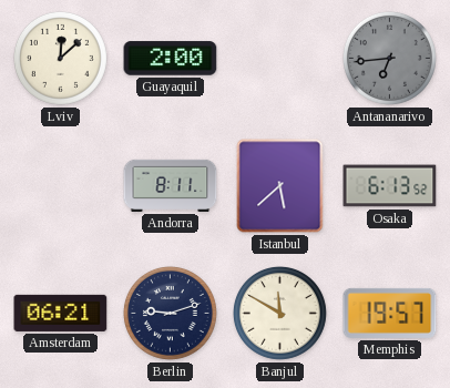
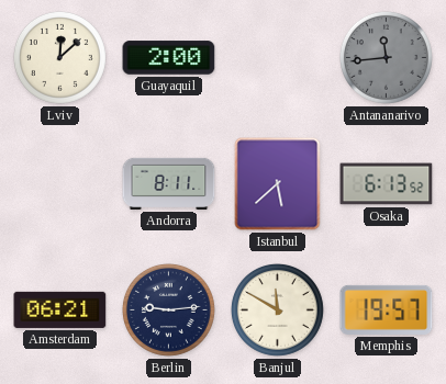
Antananarivo: 6:44 -> 11:44
Berlin: 9:12 -> 9:14
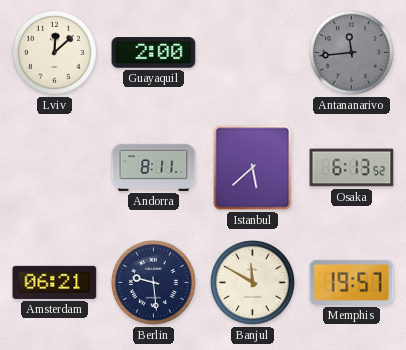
Berlin: 9:14 -> 9:29
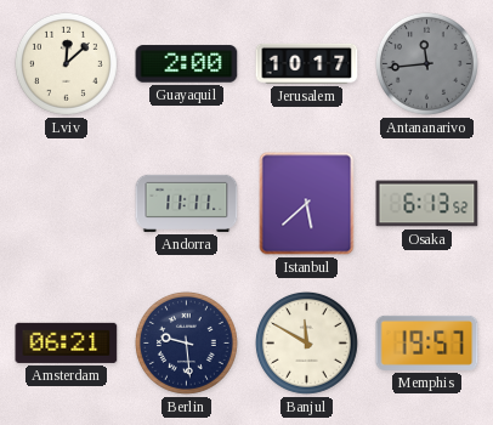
Jerusalem: none -> 10:17
Andorra: 8:11 -> 11:11
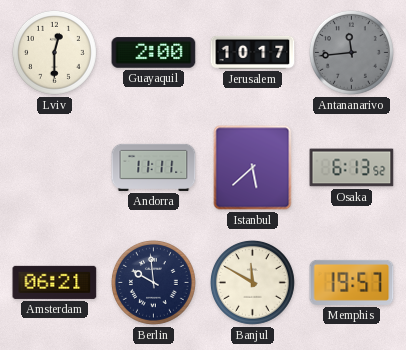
Lviv: 12:08 -> 12:30
Berlin: 9:29 -> 9:59
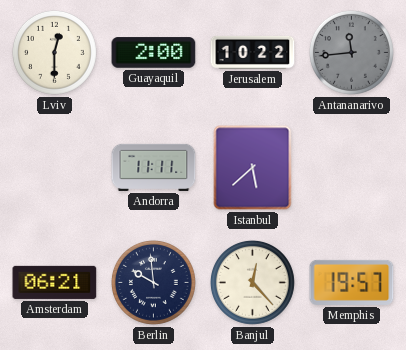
Jerusalem: 10:17 -> 10:22
Osaka: 6:13 -> none
Banjul: 11:50 -> 12:23
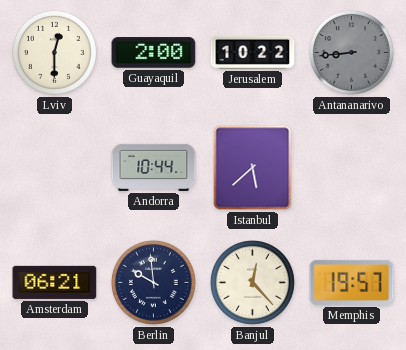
Antananarivo: 11:44 -> 8:44
Andorra: 11:11 -> 10:44
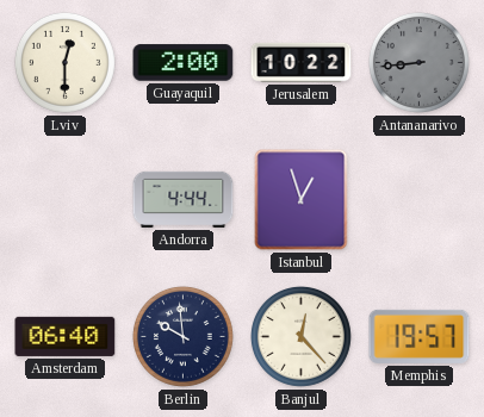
Andorra: 10:44 -> 4:44
Istanbul: 5:38 -> 12:57
Amsterdam: 06:21 -> 06:40
